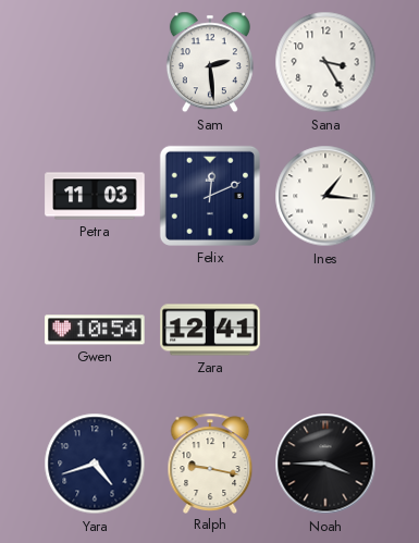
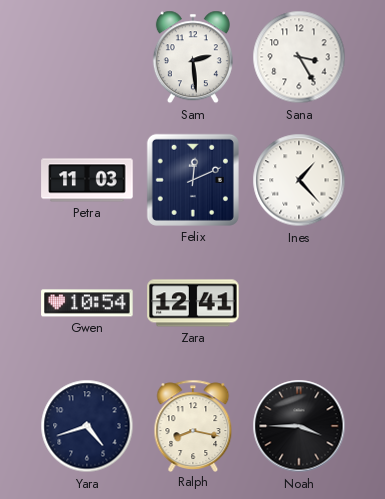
Ines: 1:16 -> 1:23
Ralph: 9:17 -> 8:17
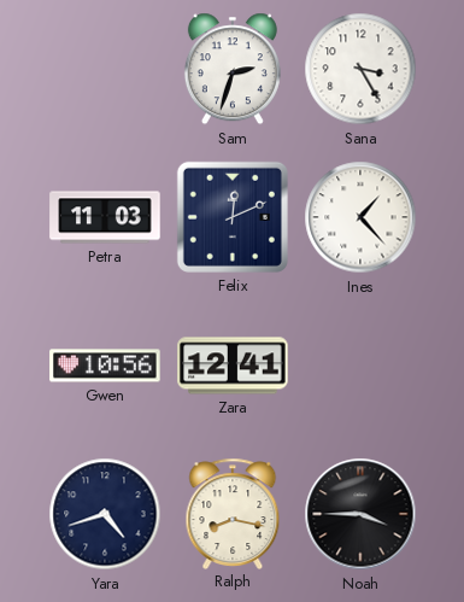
Sam: 2:29 -> 2:33
Gwen: 10:54 -> 10:56
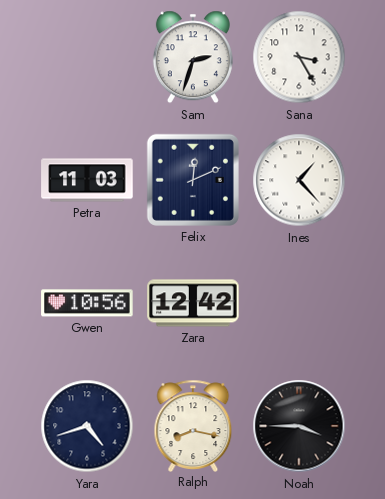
Zara: 12:41 -> 12:42
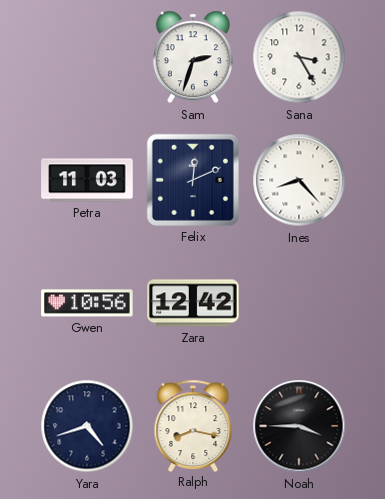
Ines: 1:23 -> 8:23
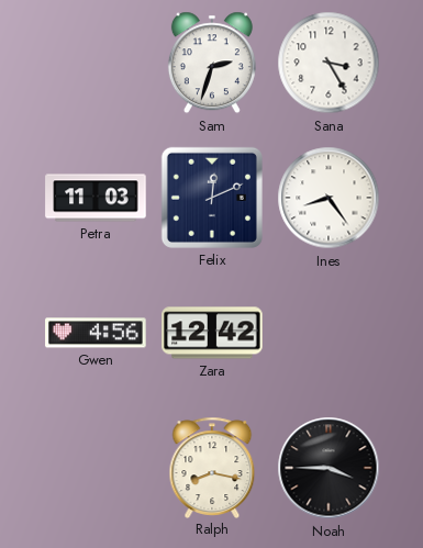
Ines: 8:23 -> 8:24
Gwen: 10:56 -> 4:56
Yara: 4:42 -> none
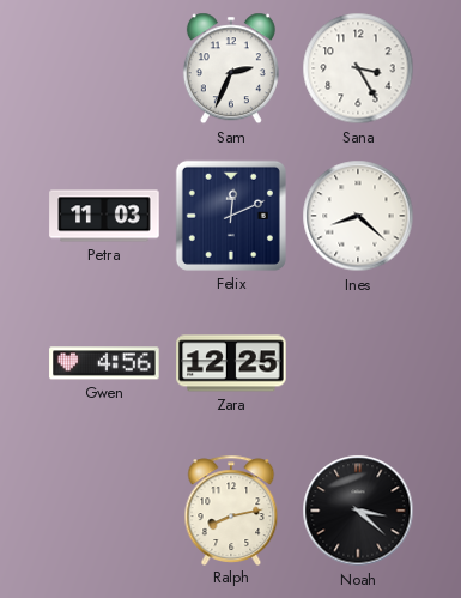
Sam: 2:33 -> 2:34
Ines: 8:24 -> 8:22
Zara: 12:42 -> 12:25
Ralph: 8:17 -> 8:13
Noah: 3:45 -> 3:22
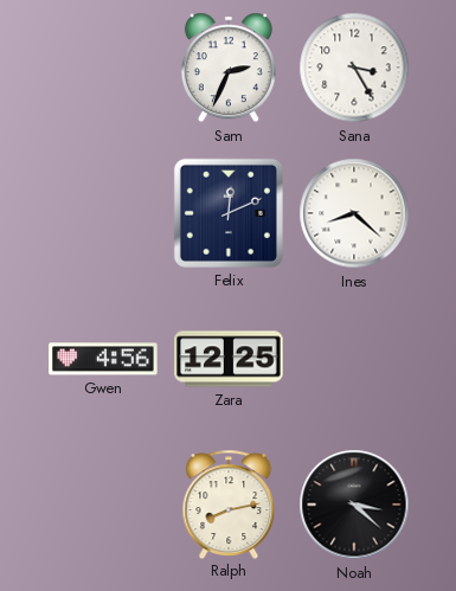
Petra: 11:03 -> none
